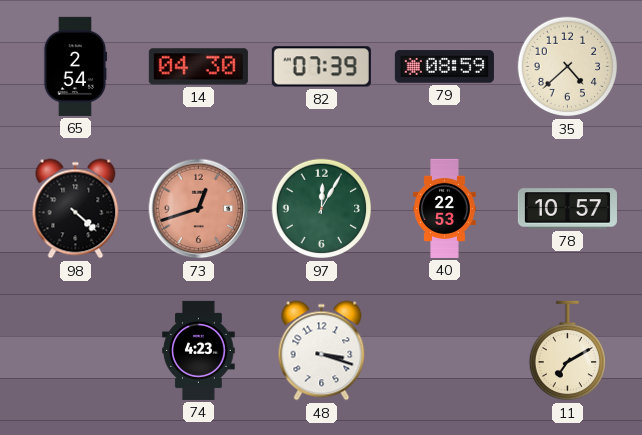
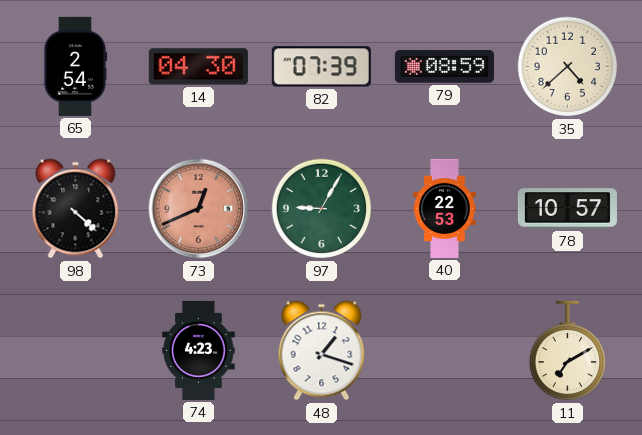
73: 12:42 -> 12:41
97: 12:05 -> 9:05
48: 3:18 -> 1:18
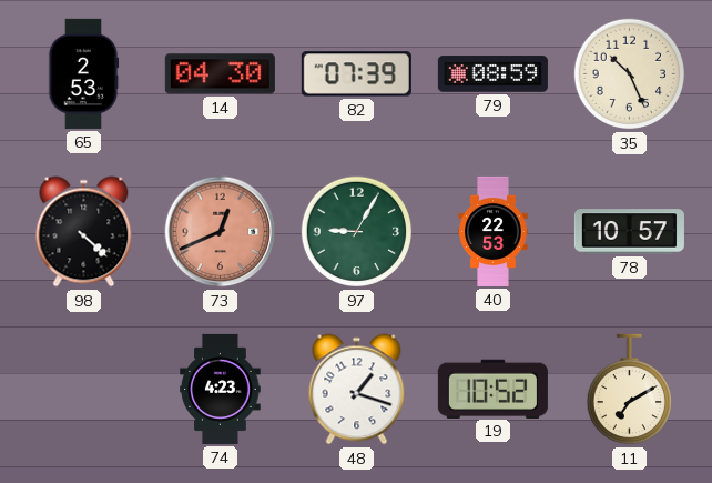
65: 2:54 -> 2:53
35: 4:38 -> 10:26
19: none -> 10:52
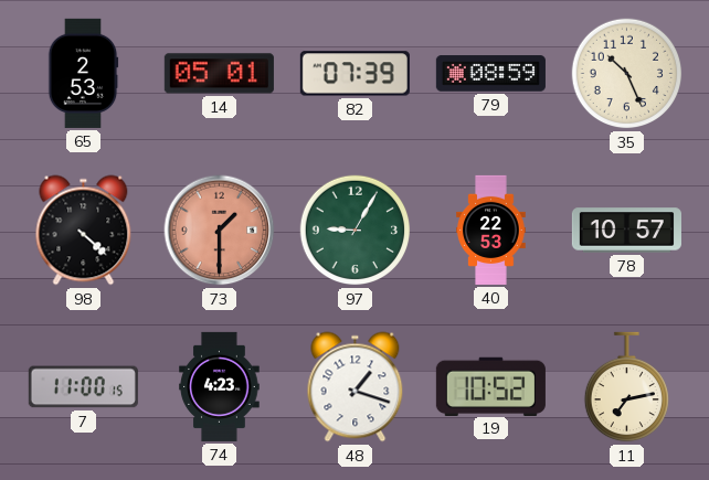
14: 04:30 -> 05:01
73: 12:41 -> 1:30
7: none -> 11:00
11: 7:10 -> 7:13
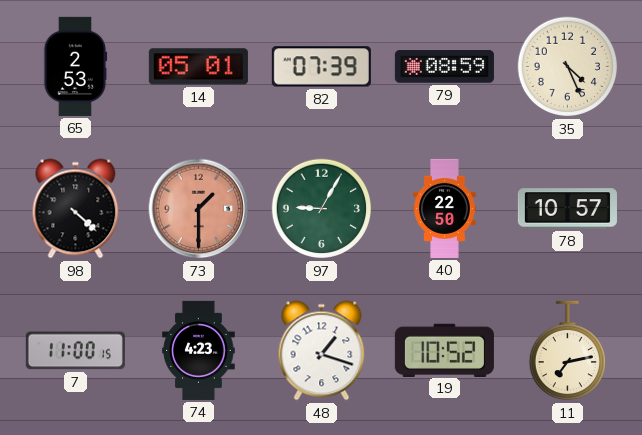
35: 10:26 -> 4:26
40: 22:53 -> 22:50
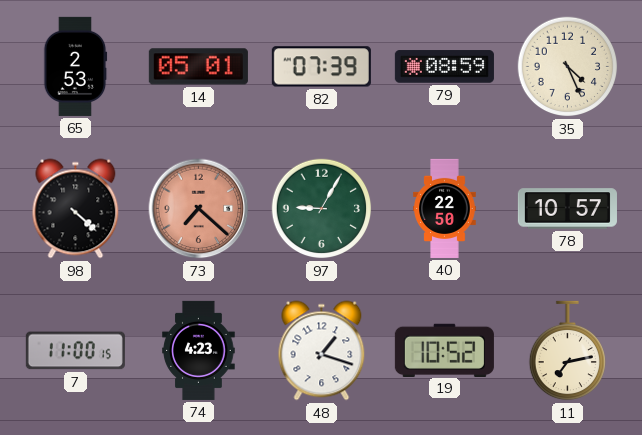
73: 1:30 -> 7:22
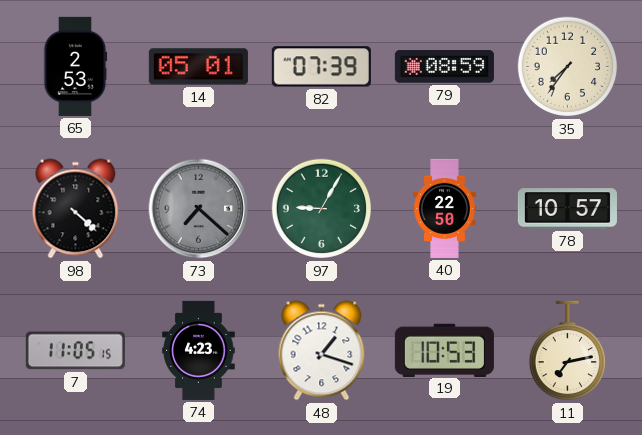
35: 4:26 -> 7:36
73 dial: salmon -> grey
7: 11:00 -> 11:05
19: 10:52 -> 10:53
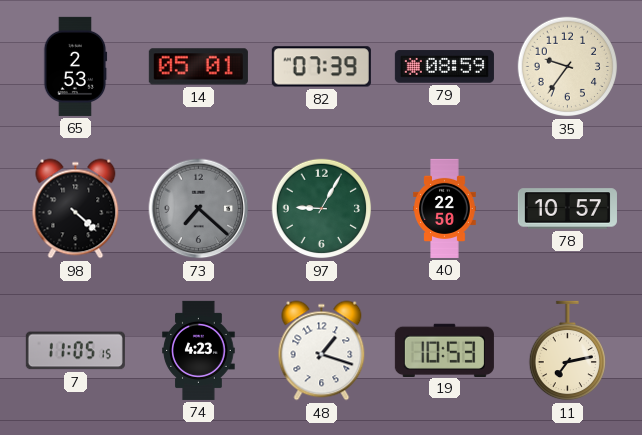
35: 7:36 -> 9:36
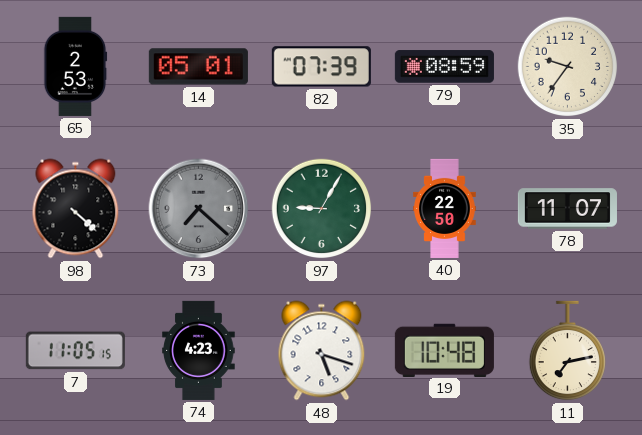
78: 10:57 -> 11:07
48: 1:18 -> 5:18
19: 10:53 -> 10:48
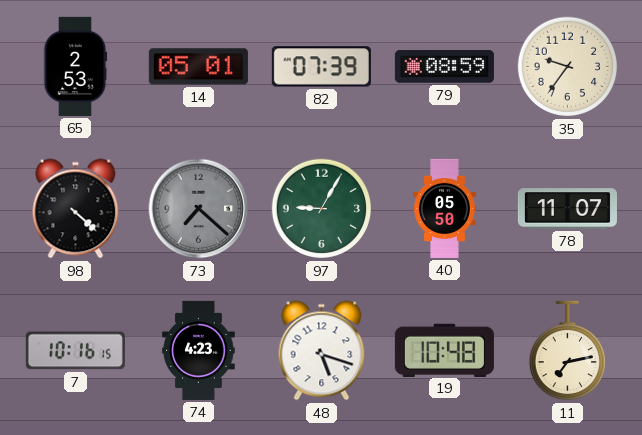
40: 22:50 -> 05:50
7: 11:05 -> 10:16
